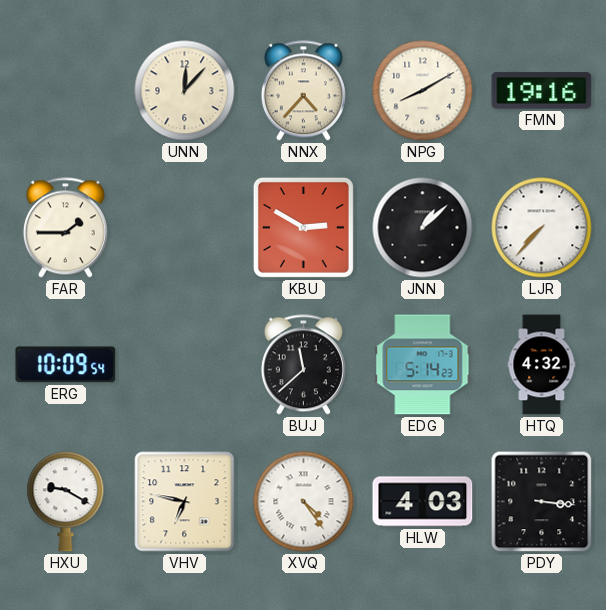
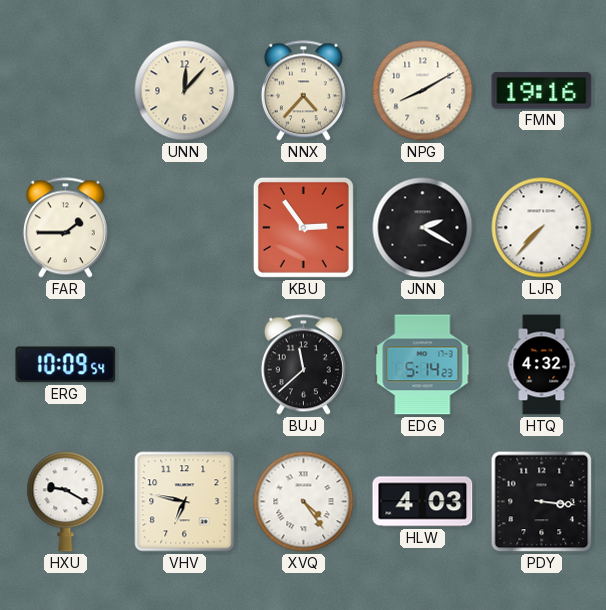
KBU: 2:50 -> 2:54
JNN: 1:08 -> 2:20
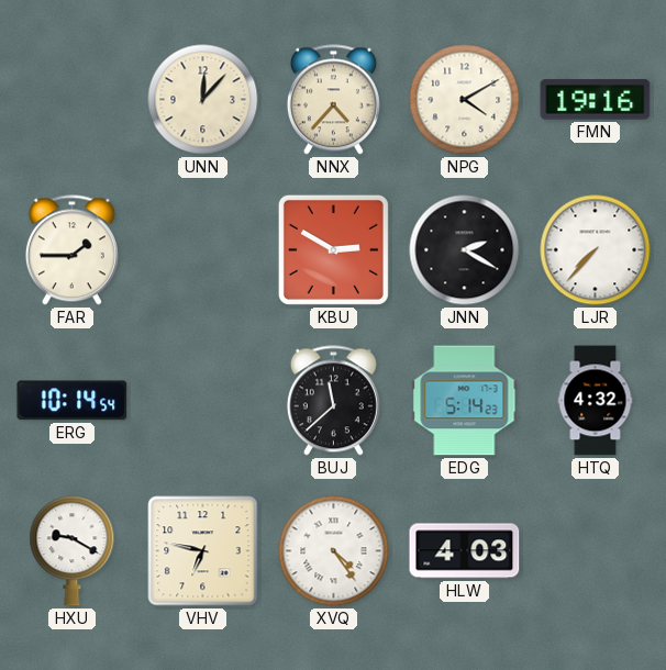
NPG: 8:10 -> 4:10
KBU: 2:54 -> 2:50
ERG: 10:09 -> 10:14
PDY: 3:16 -> none
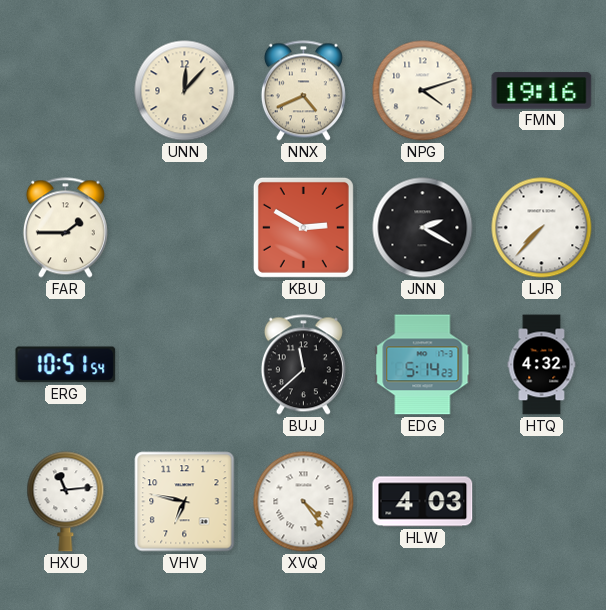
NNX: 4:37 -> 4:41
NPG: 4:10 -> 4:12
ERG: 10:14 -> 10:51
HXU: 9:20 -> 11:14
